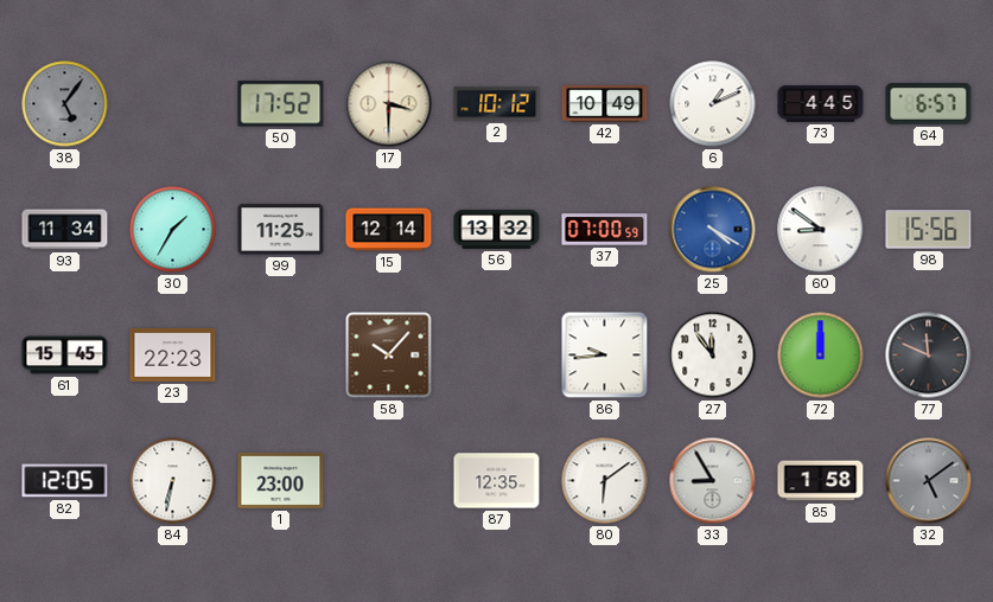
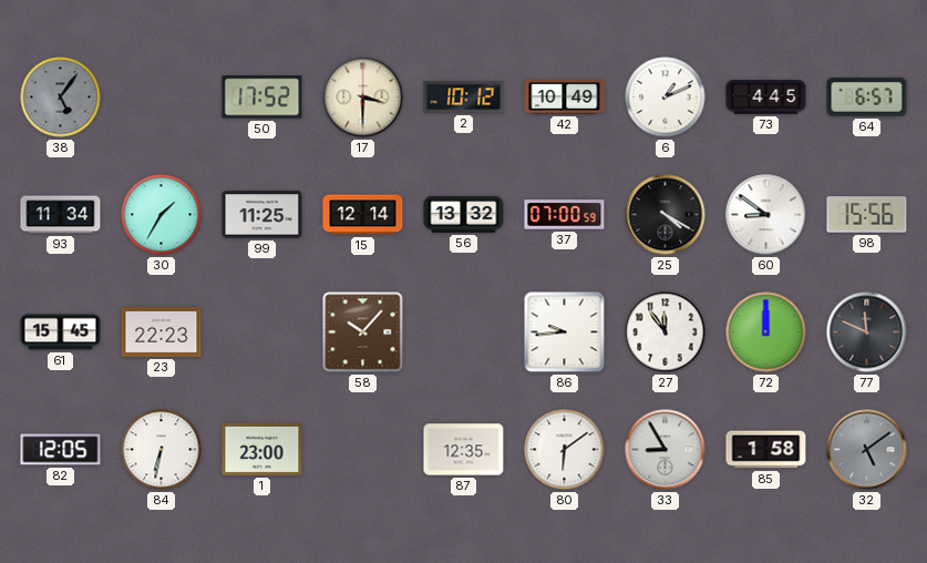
25 dial: blue -> black
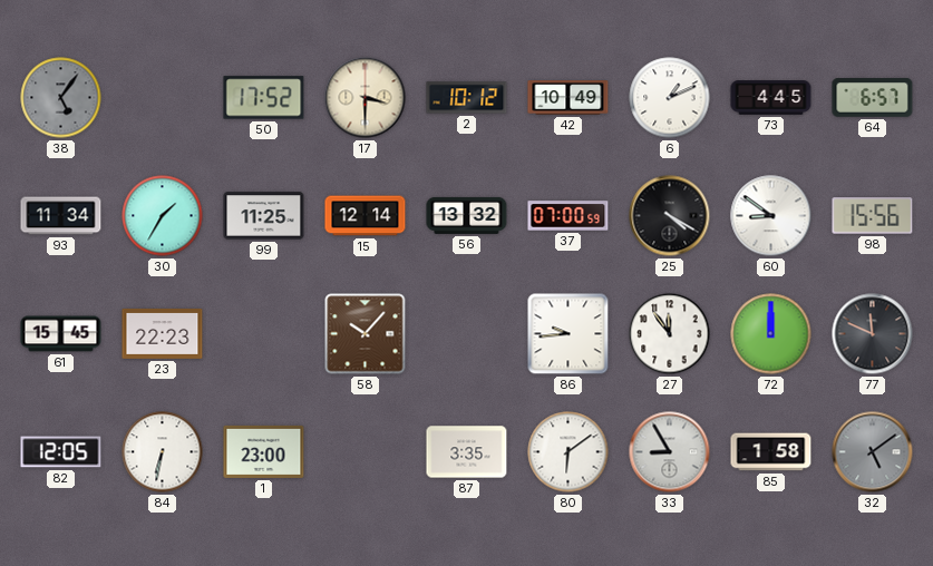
87: 12:35 -> 3:35
